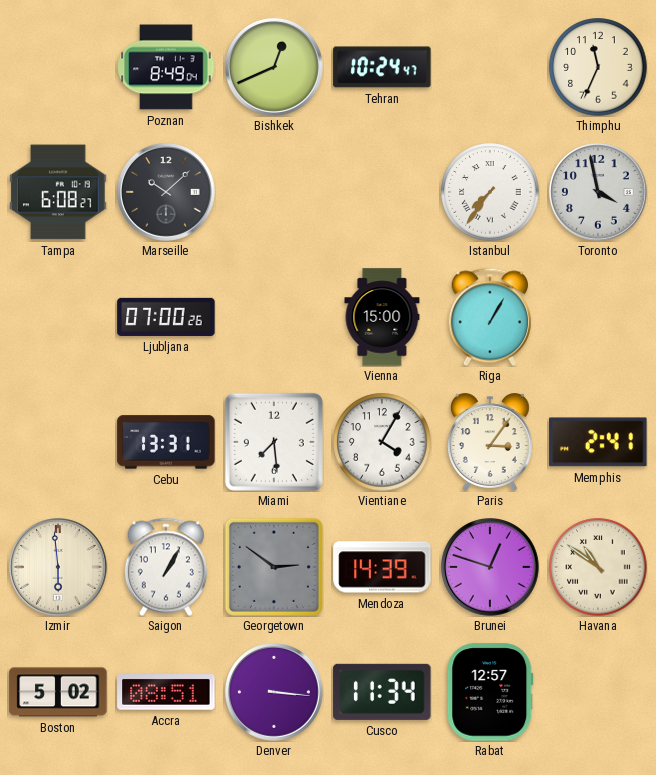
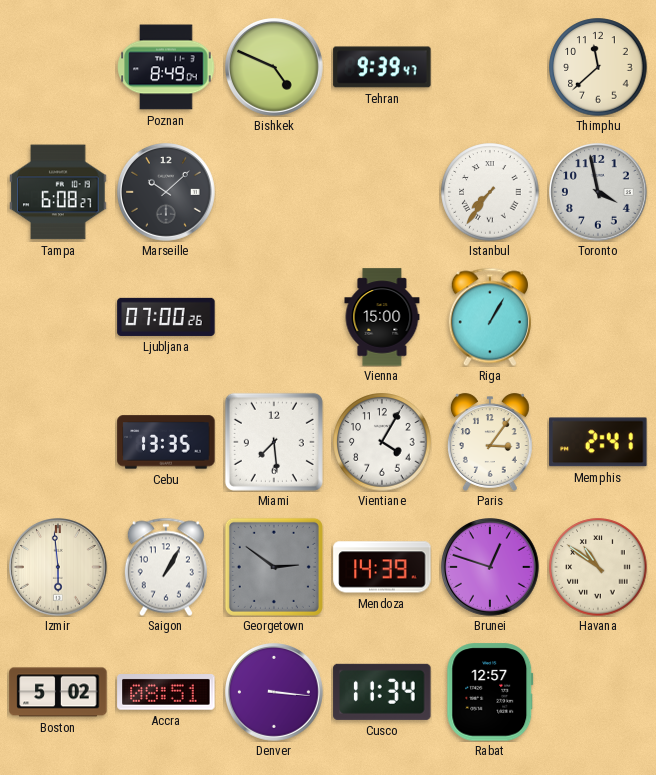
Bishkek: 12:41 -> 4:49
Tehran: 10:24 -> 9:39
Thimphu: 11:34 -> 11:38
Cebu: 13:31 -> 13:35
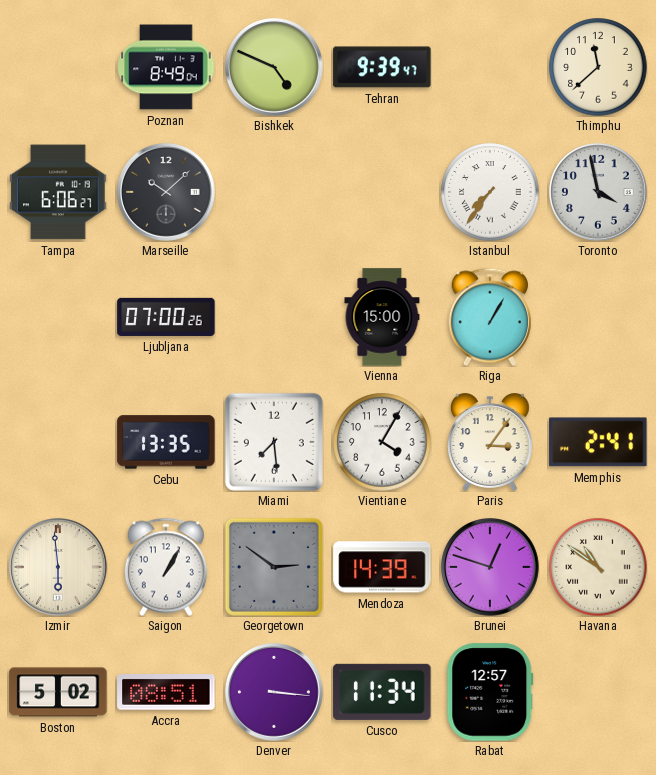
Tampa: 6:08 -> 6:06
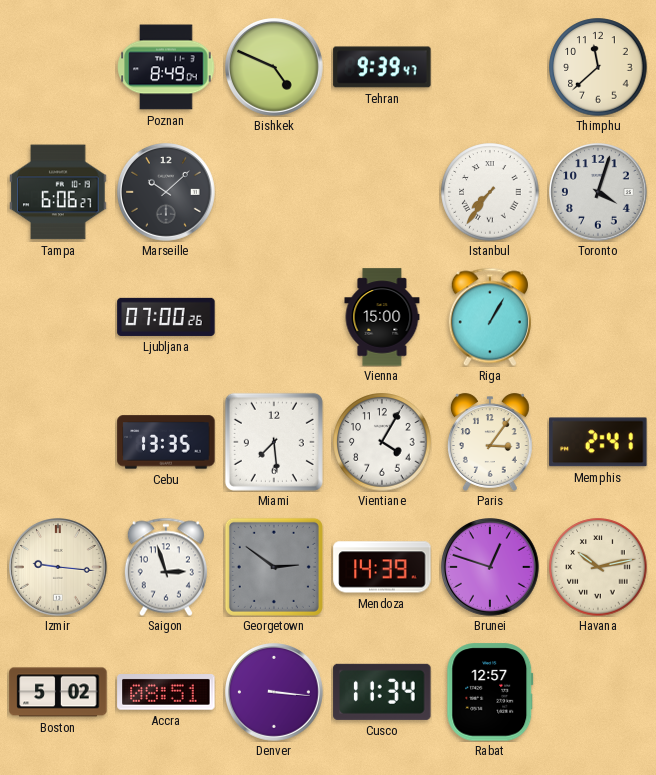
Toronto: 3:58 -> 4:03
Izmir: 5:59 -> 9:16
Saigon: 1:05 -> 2:57
Havana: 10:51 -> 10:13
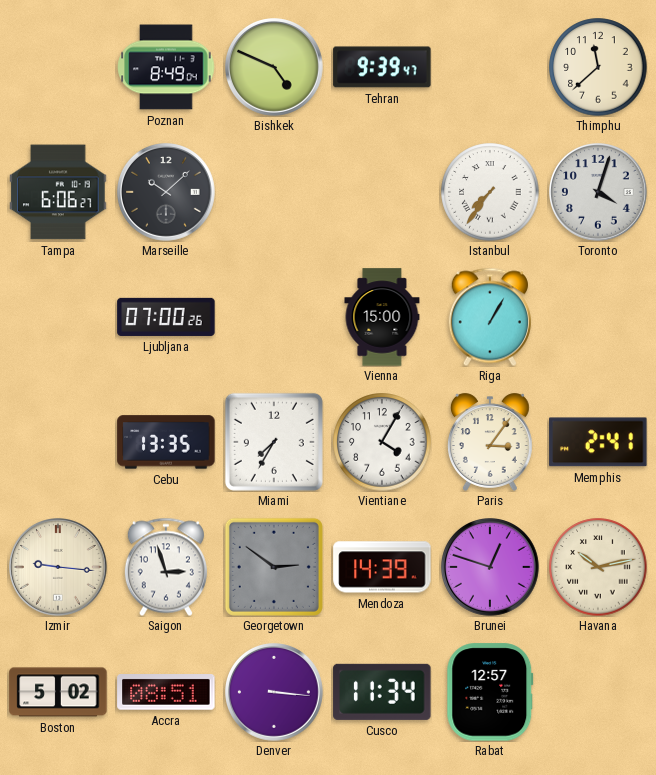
Miami: 7:29 -> 7:35
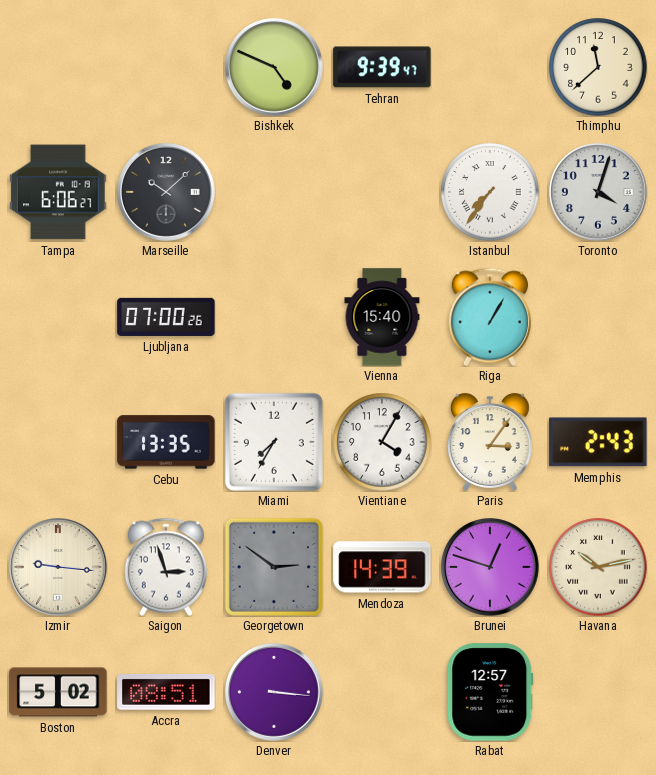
Poznan: 8:49 -> none
Vienna: 15:00 -> 15:40
Memphis: 2:41 -> 2:43
Cusco: 11:34 -> none
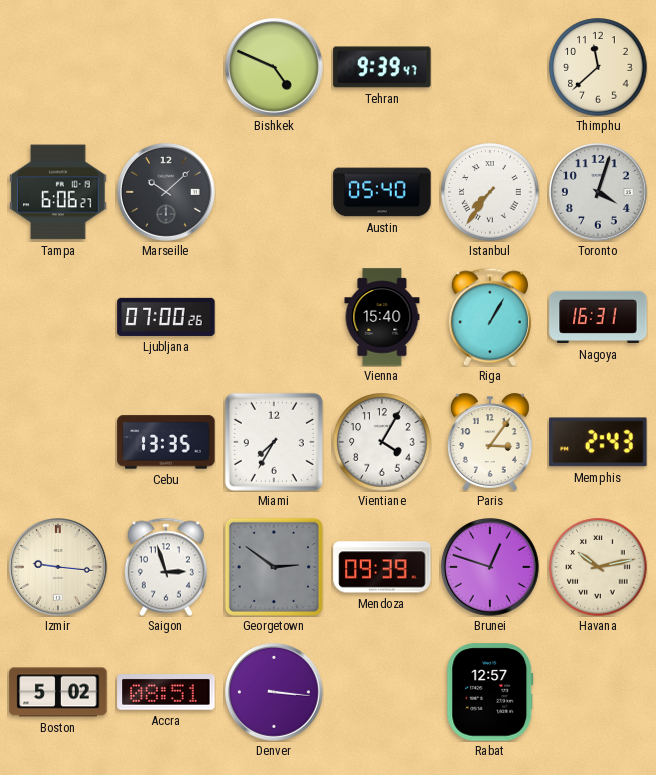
Austin: none -> 05:40
Nagoya: none -> 16:31
Mendoza: 14:39 -> 09:39
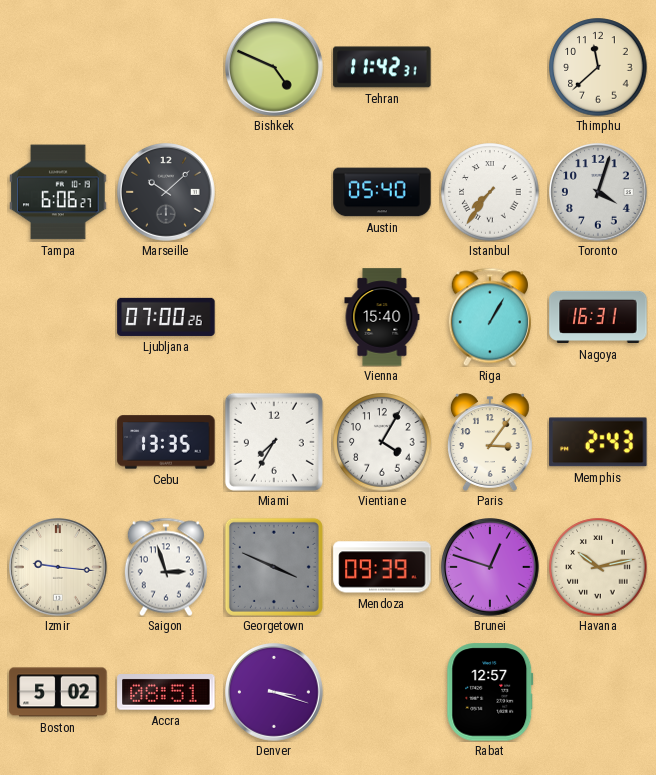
Tehran: 9:39 -> 11:42
Georgetown: 2:51 -> 3:49
Denver: 3:16 -> 3:18
